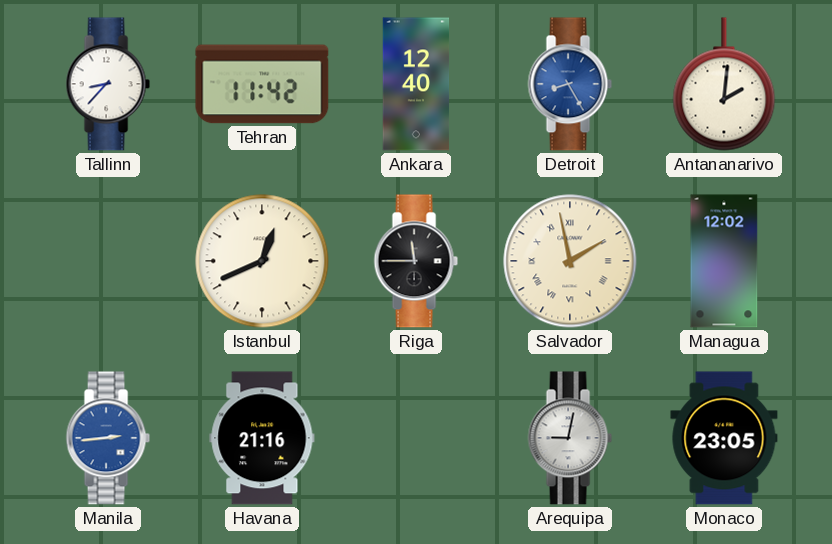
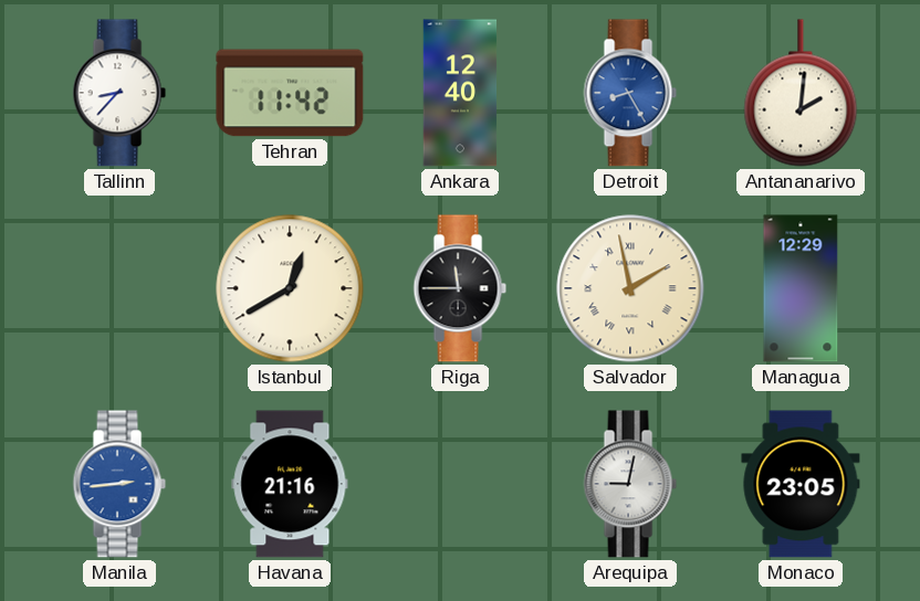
Istanbul: 12:41 -> 12:40
Managua: 12:02 -> 12:29
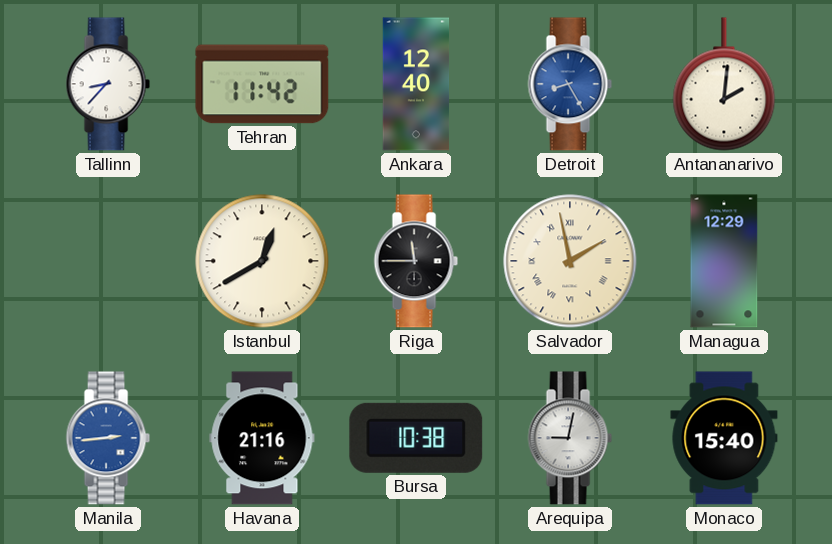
Bursa: none -> 10:38
Monaco: 23:05 -> 15:40
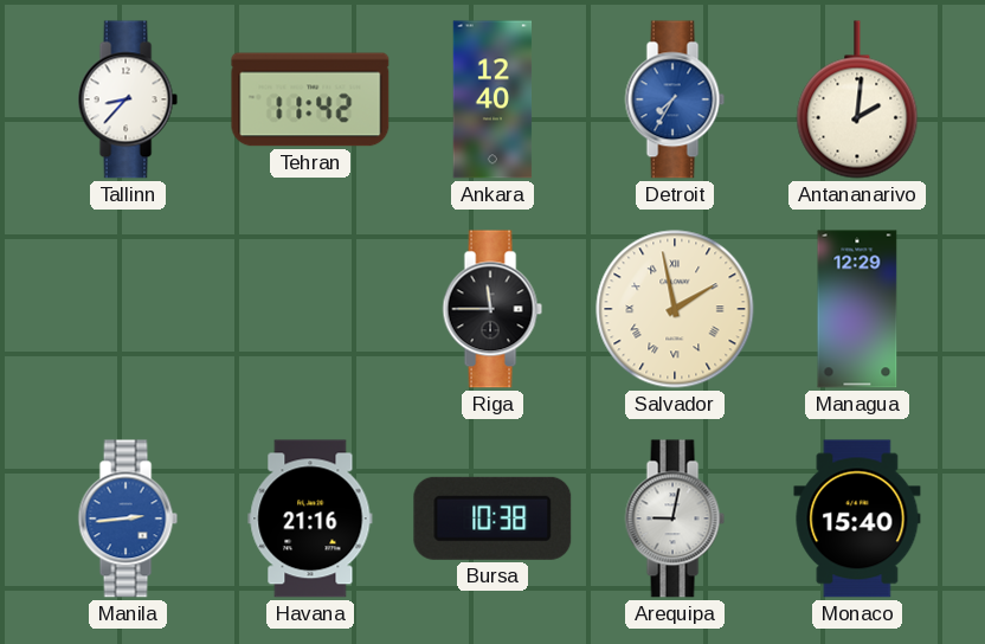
Detroit: 8:25 -> 7:35
Istanbul: 12:40 -> none
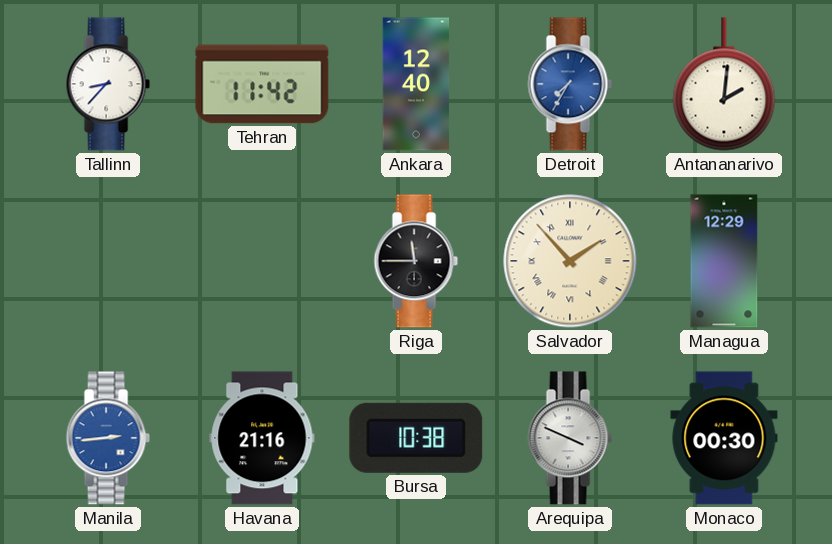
Salvador: 1:58 -> 1:53
Arequipa: 9:02 -> 3:49
Monaco: 15:40 -> 00:30
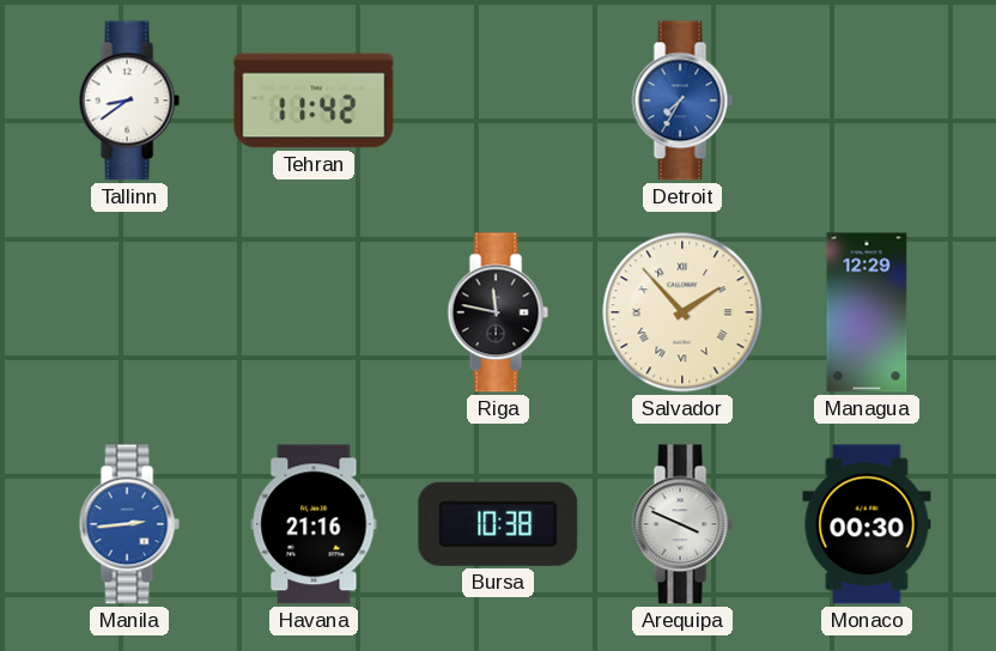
Tallinn: 8:37 -> 8:39
Ankara: 12:40 -> none
Antananarivo: 2:01 -> none
Riga: 11:45 -> 11:47
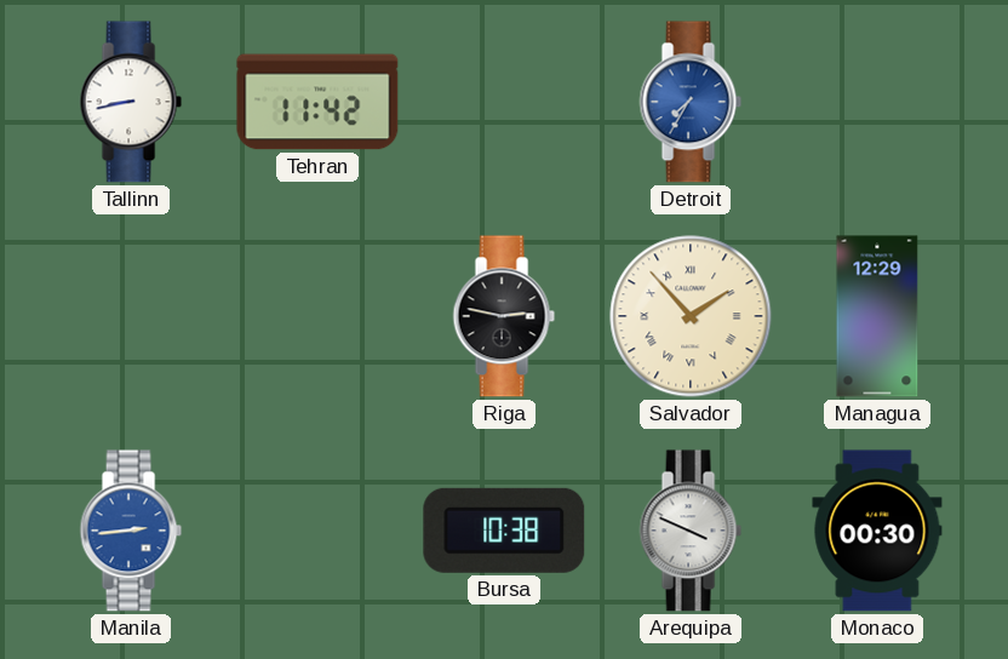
Tallinn: 8:39 -> 8:43
Riga: 11:47 -> 2:47
Havana: 21:16 -> none
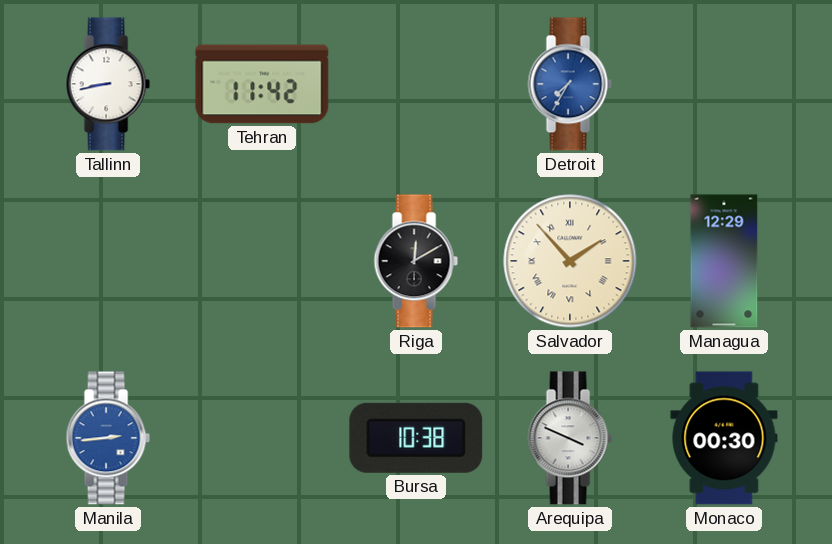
Riga: 2:47 -> 12:10
